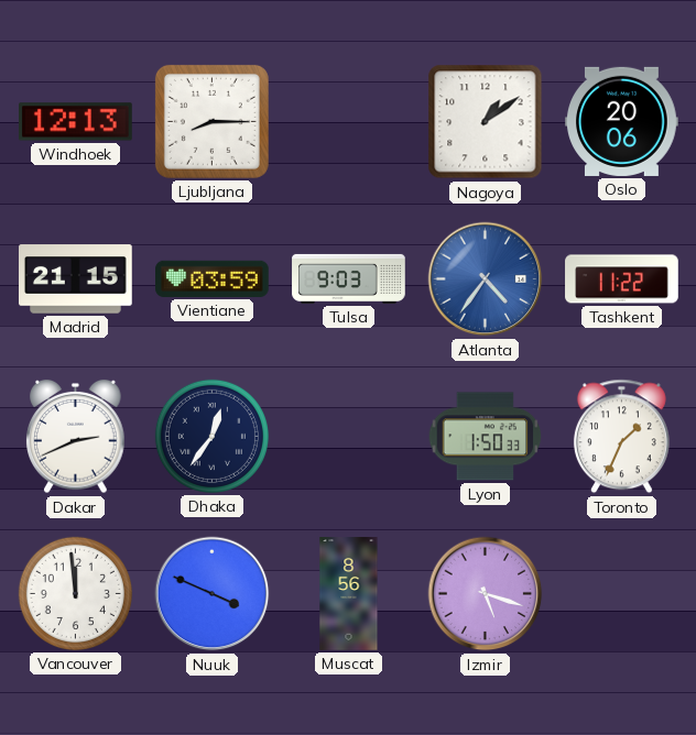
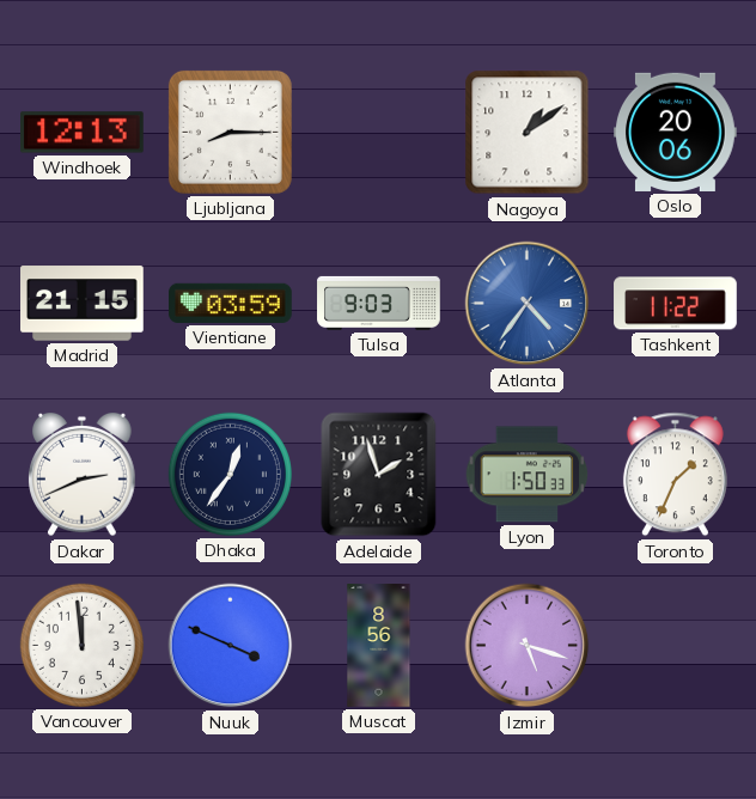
Adelaide: none -> 1:57
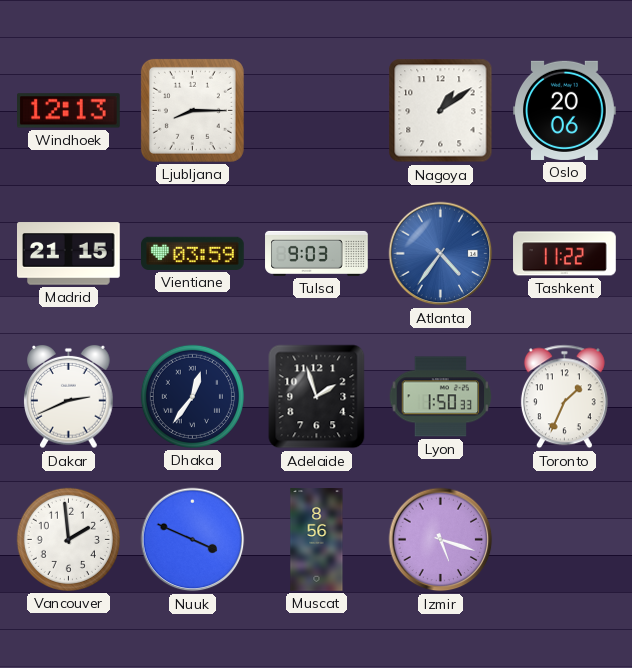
Vancouver: 11:59 -> 1:59
